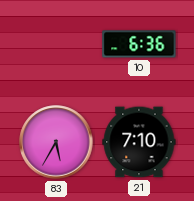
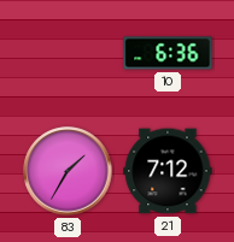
83: 5:35 -> 1:35
21: 7:10 -> 7:12
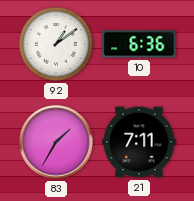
92: none -> 1:09
21: 7:12 -> 7:11
